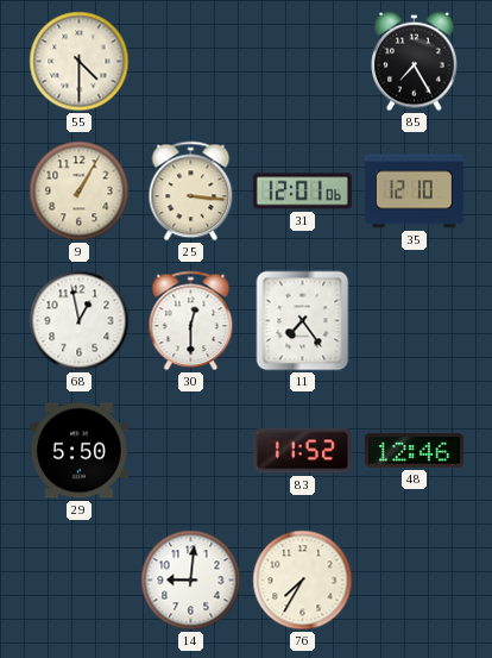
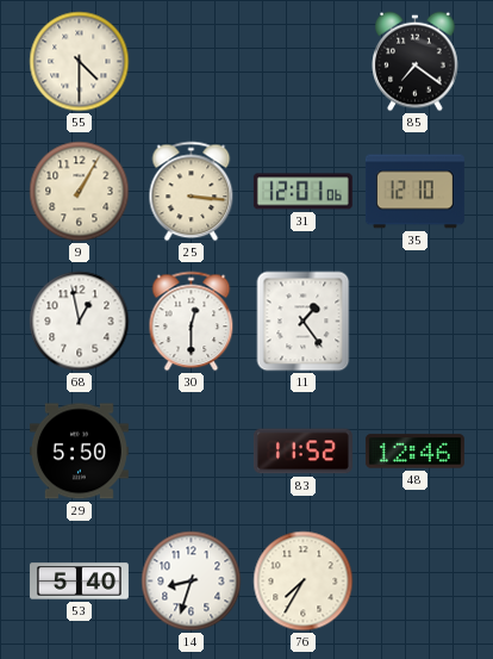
85: 7:25 -> 7:21
11: 7:24 -> 1:24
53: none -> 5:40
14: 9:01 -> 8:33
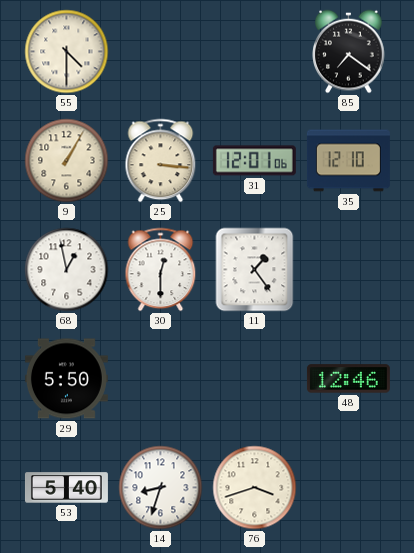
83: 11:52 -> none
76: 7:35 -> 3:42
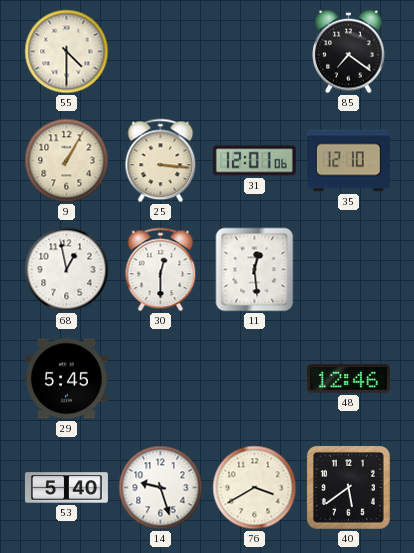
11: 1:24 -> 12:29
29: 5:50 -> 5:45
14: 8:33 -> 9:27
76: 3:42 -> 3:40
40: none -> 5:39
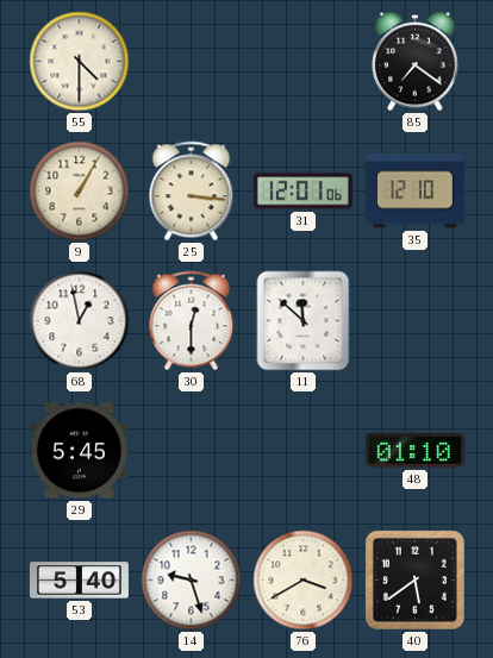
11: 12:29 -> 11:52
48: 12:46 -> 01:10
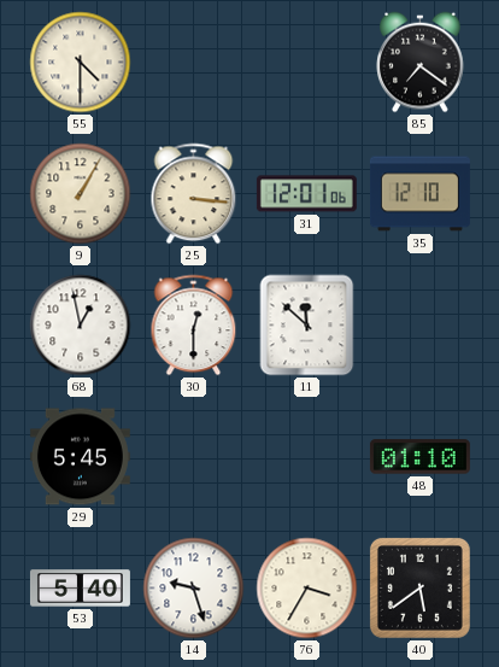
76: 3:40 -> 3:35
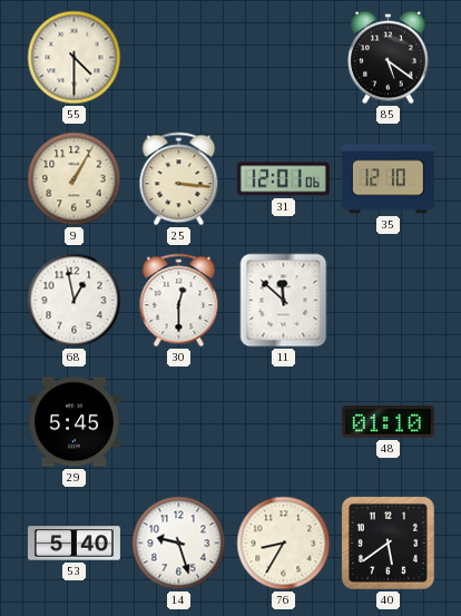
85: 7:21 -> 5:21
76: 3:35 -> 8:35
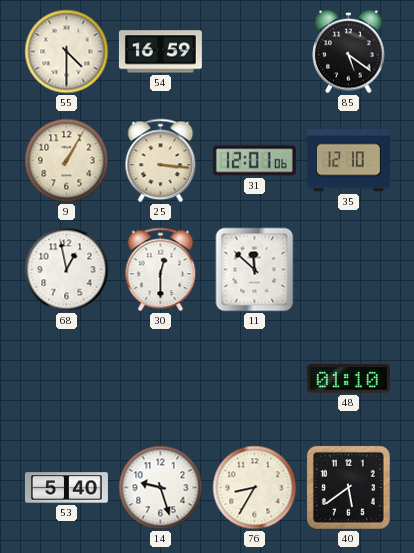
54: none -> 16:59
29: 5:45 -> none
